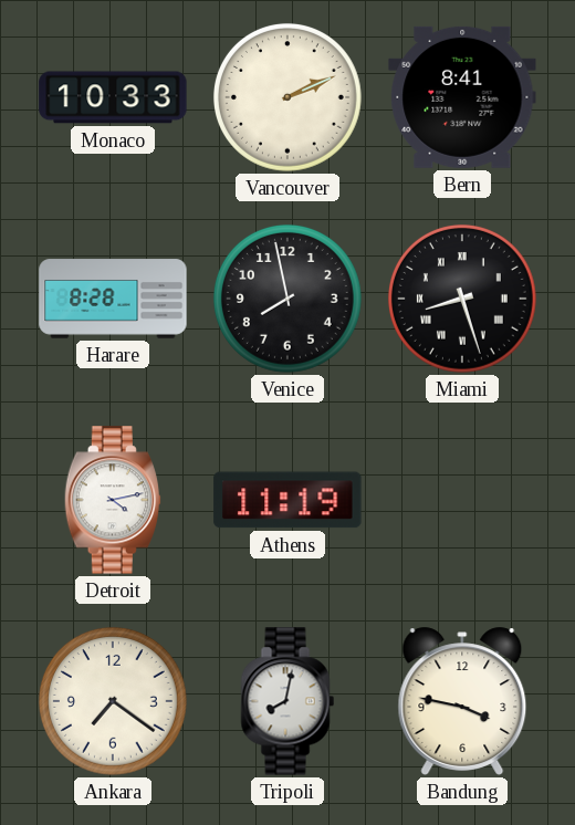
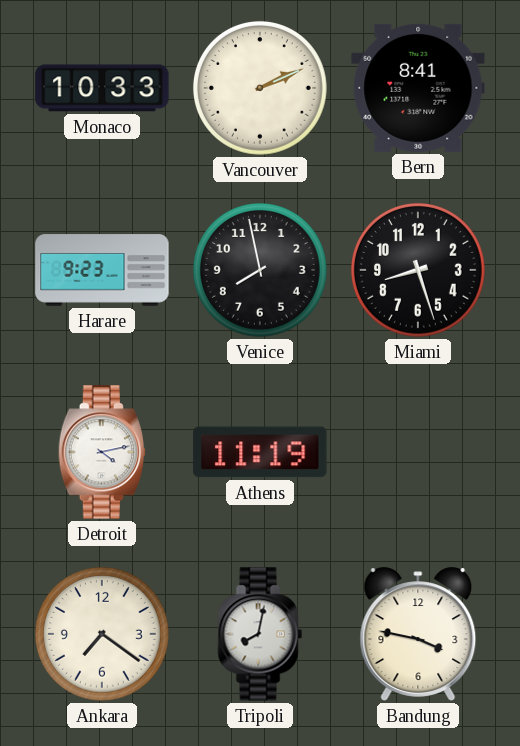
Harare: 8:28 -> 9:23
Miami numerals: Roman -> Arabic
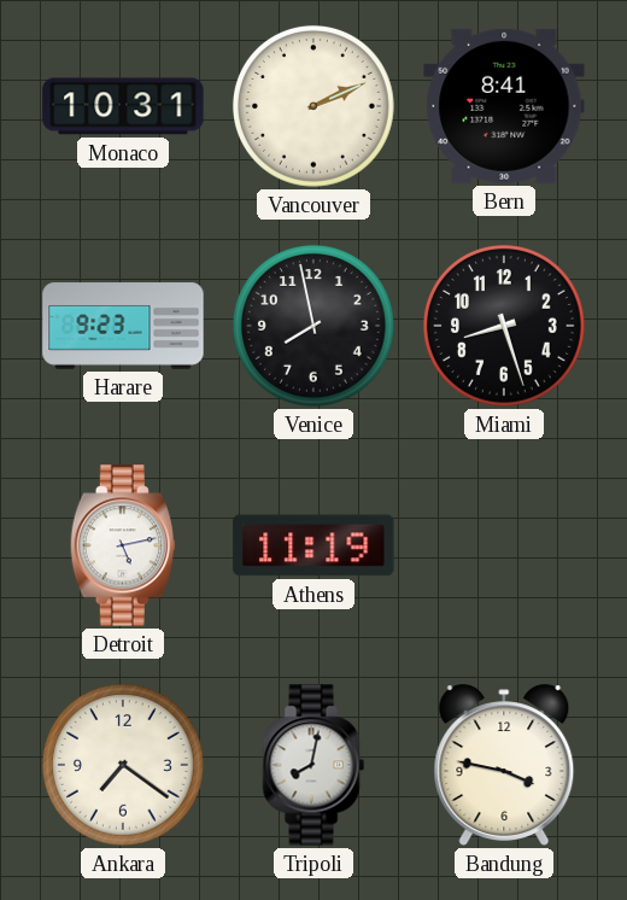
Monaco: 10:33 -> 10:31
Detroit: 4:13 -> 5:13
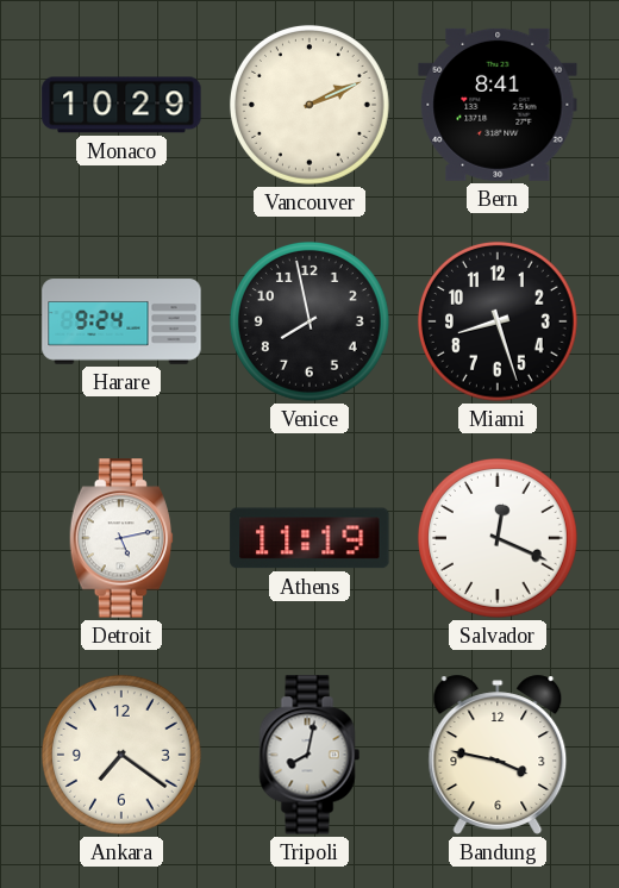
Monaco: 10:31 -> 10:29
Harare: 9:23 -> 9:24
Salvador: none -> 12:19
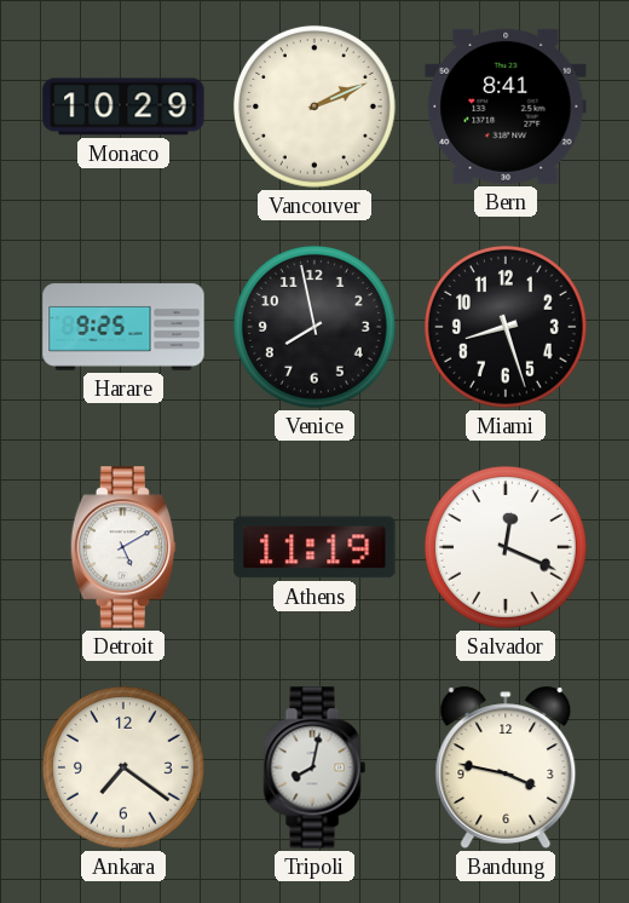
Harare: 9:24 -> 9:25
Detroit: 5:13 -> 5:10
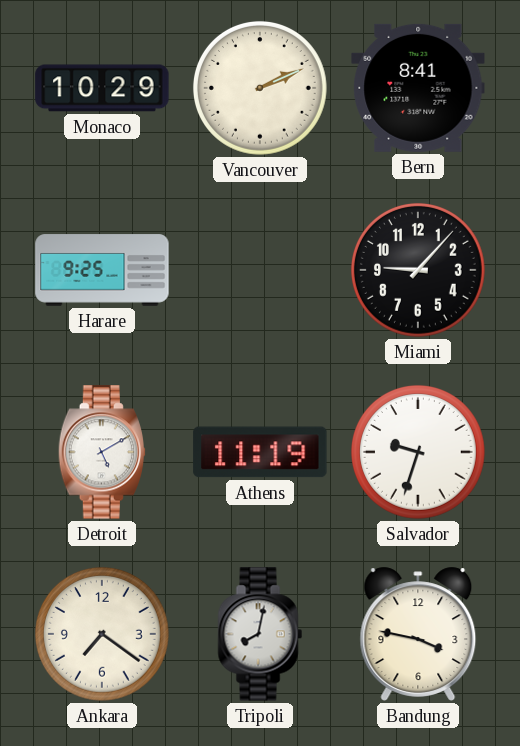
Venice: 7:58 -> none
Miami: 8:27 -> 9:07
Salvador: 12:19 -> 9:33
